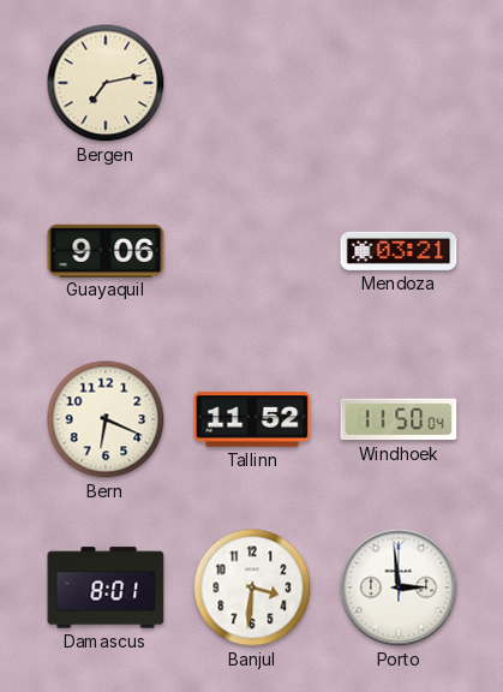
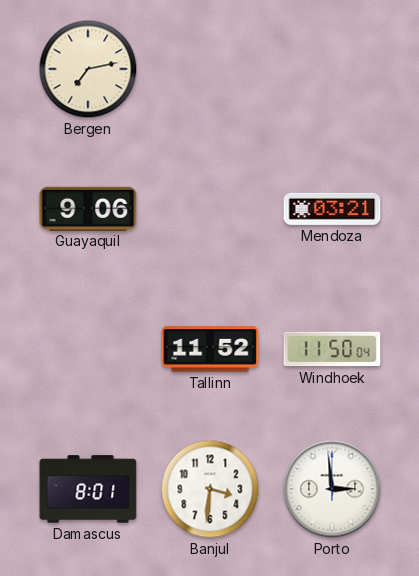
Bern: 6:19 -> none
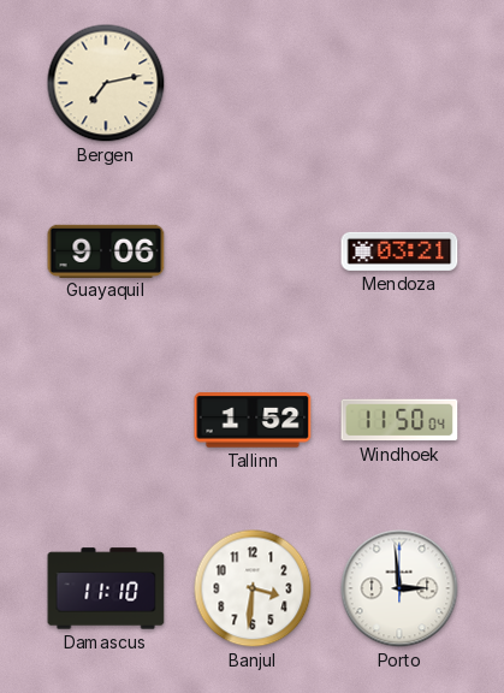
Tallinn: 11:52 -> 1:52
Damascus: 8:01 -> 11:10
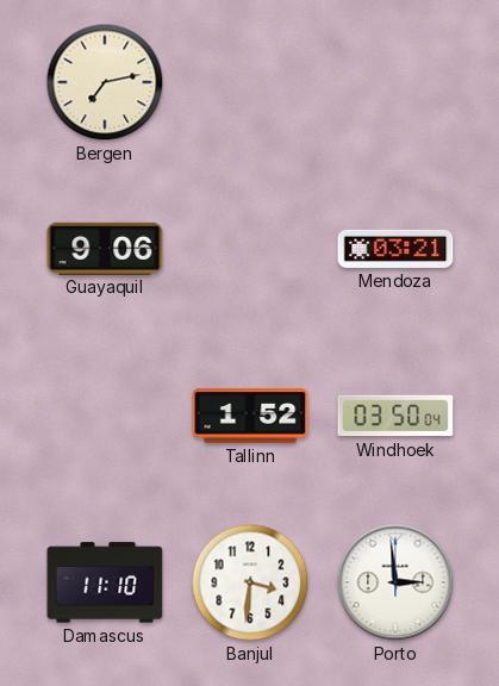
Windhoek: 11:50 -> 03:50
